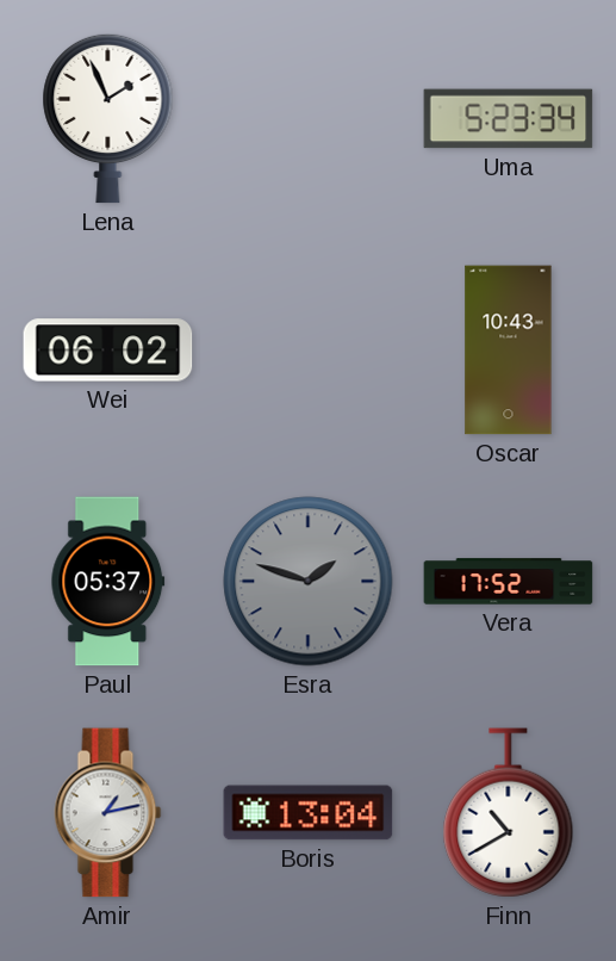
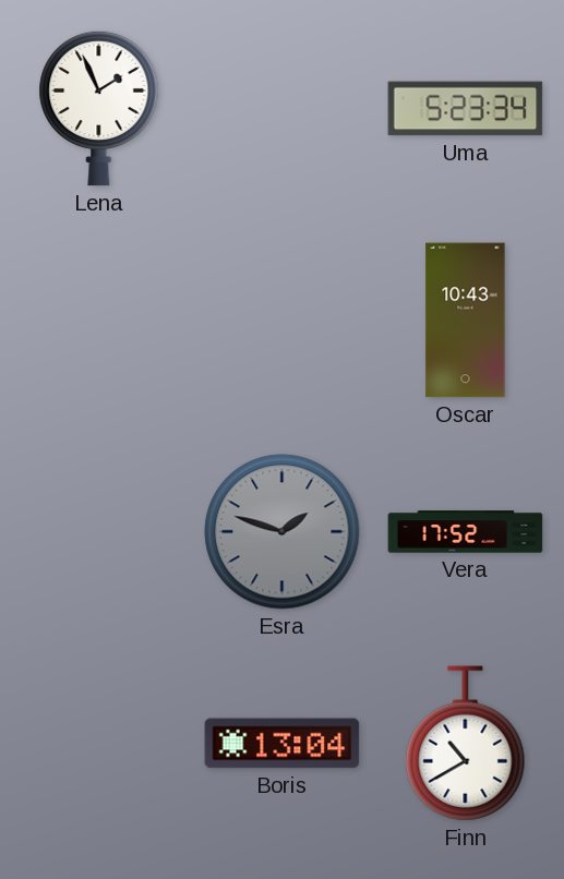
Wei: 06:02 -> none
Paul: 05:37 -> none
Amir: 1:13 -> none
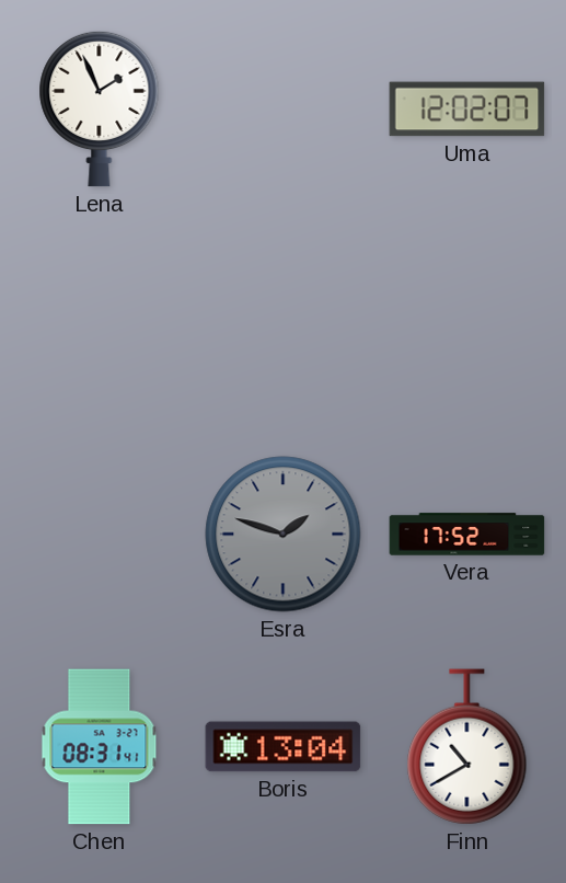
Uma: 5:23 -> 12:02
Oscar: 10:43 -> none
Chen: none -> 08:31
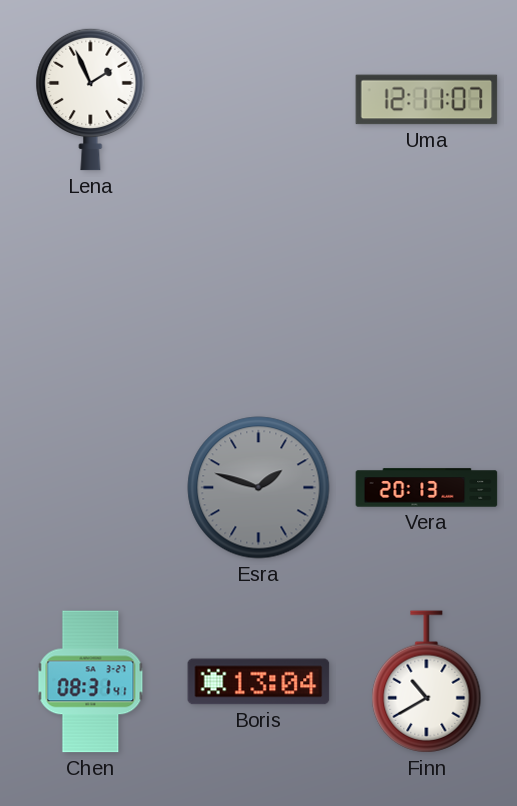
Uma: 12:02 -> 12:11
Vera: 17:52 -> 20:13
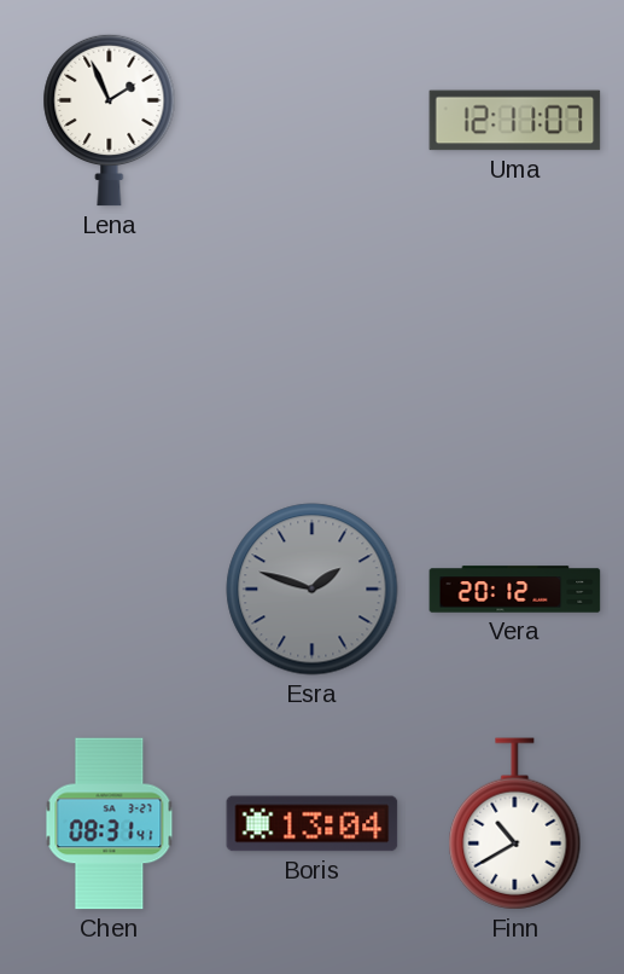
Vera: 20:13 -> 20:12
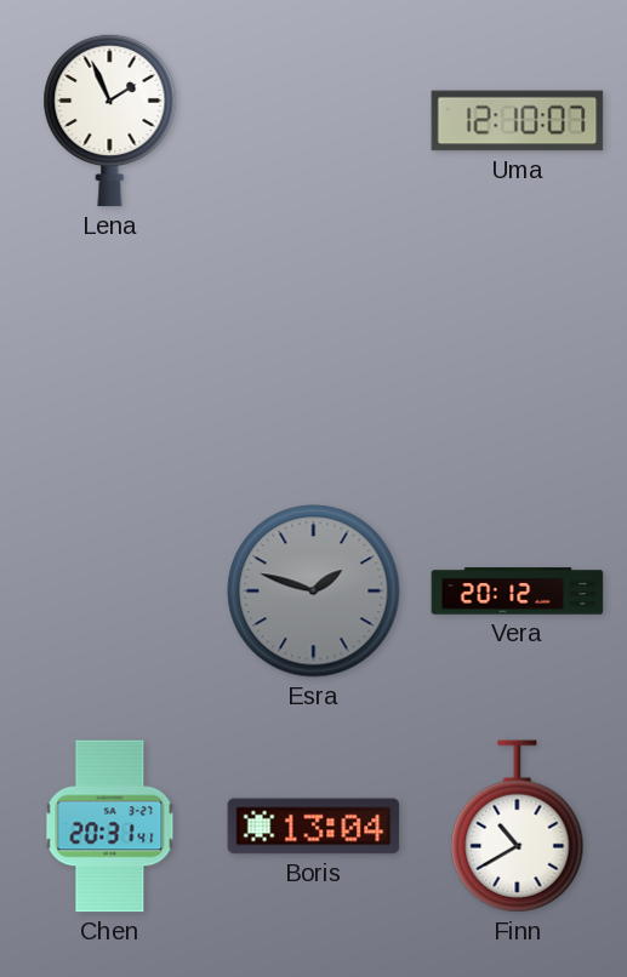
Uma: 12:11 -> 12:10
Chen: 08:31 -> 20:31
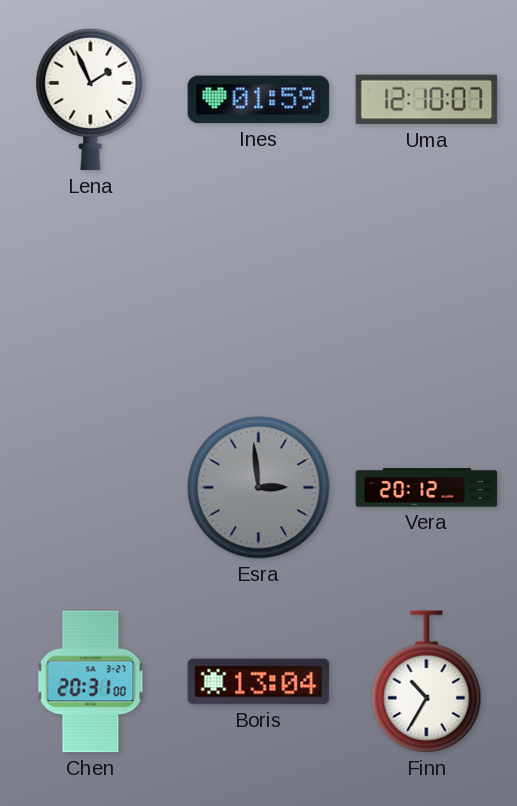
Ines: none -> 01:59
Esra: 1:48 -> 2:59
Chen: 20:31:41 -> 20:31:00
Finn: 10:40 -> 10:35
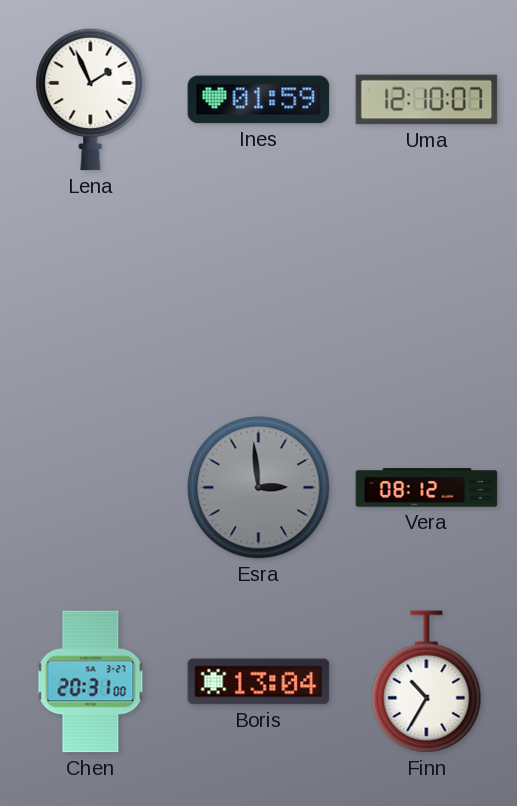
Vera: 20:12 -> 08:12
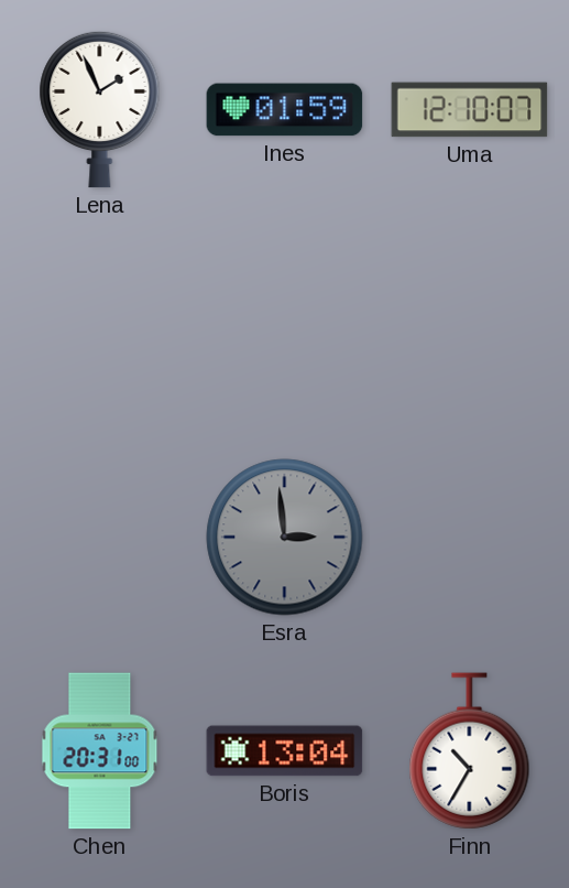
Vera: 08:12 -> none
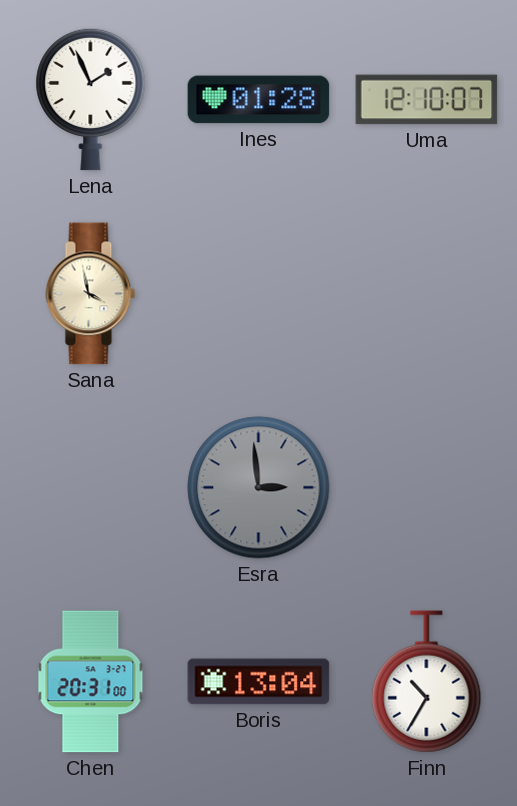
Ines: 01:59 -> 01:28
Sana: none -> 3:58
